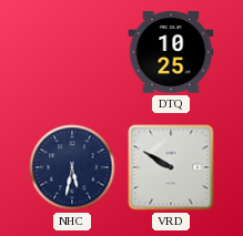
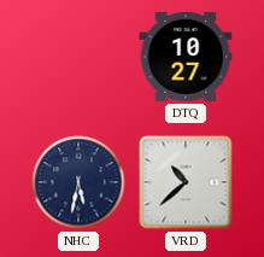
DTQ: 10:25 -> 10:27
VRD: 9:50 -> 10:38
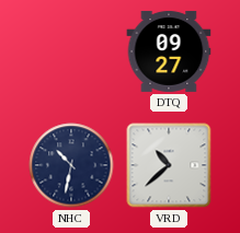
DTQ: 10:27 -> 09:27
NHC: 5:32 -> 10:32
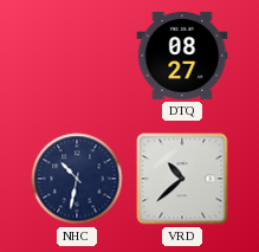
DTQ: 09:27 -> 08:27
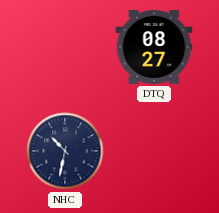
VRD: 10:38 -> none
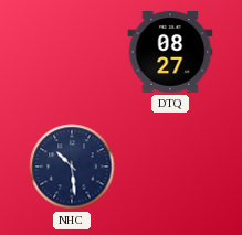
NHC: 10:32 -> 10:29
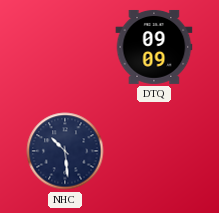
DTQ: 08:27 -> 09:09
